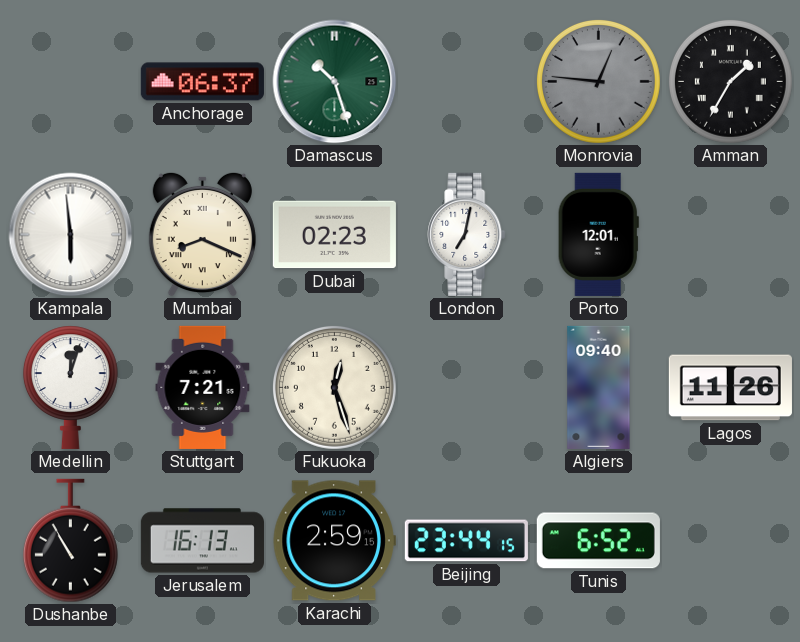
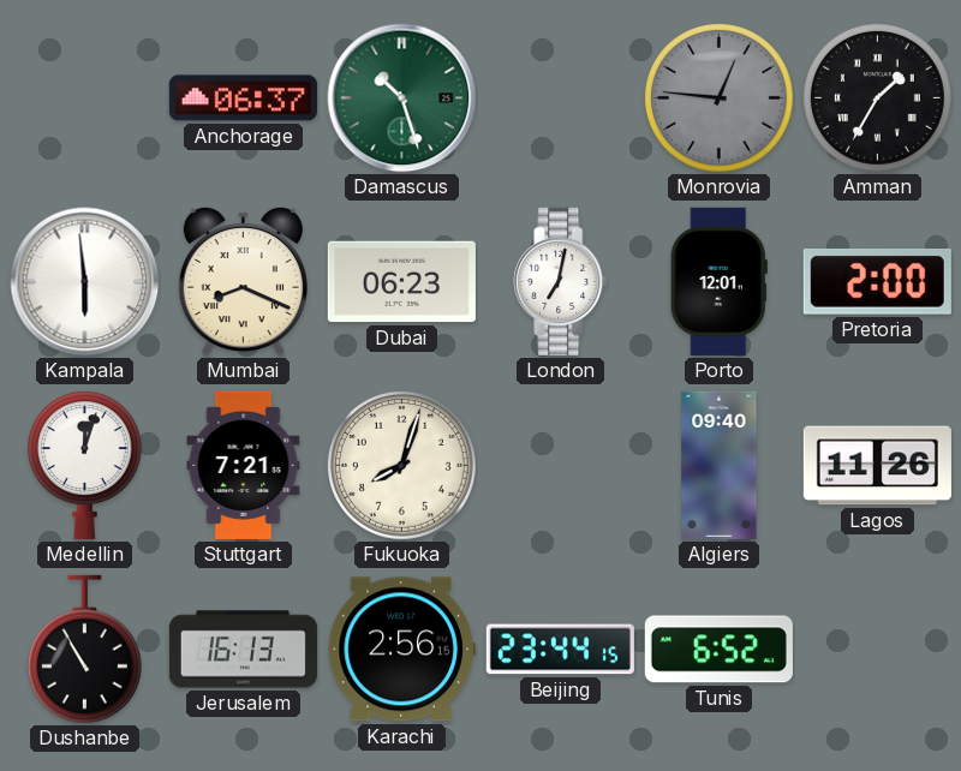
Dubai: 02:23 -> 06:23
Pretoria: none -> 2:00
Fukuoka: 12:27 -> 8:03
Karachi: 2:59 -> 2:56
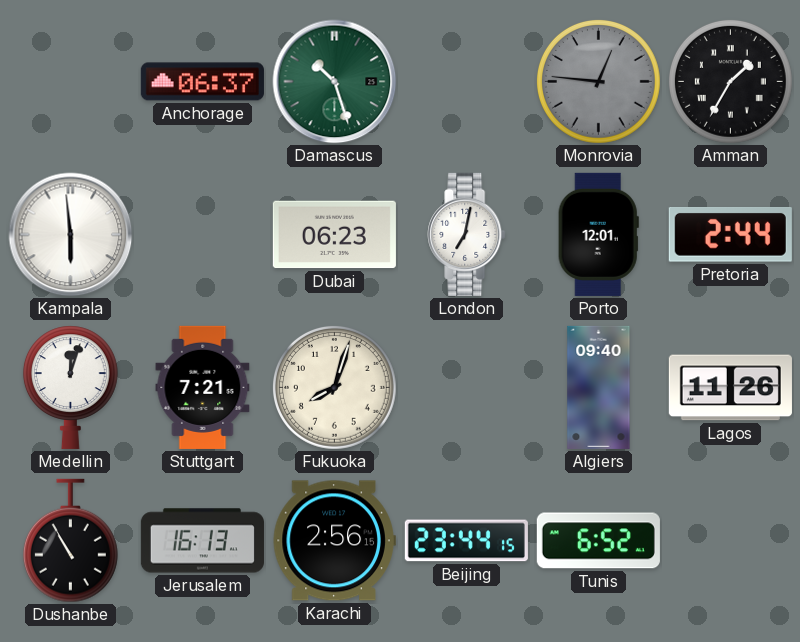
Mumbai: 8:19 -> none
Pretoria: 2:00 -> 2:44
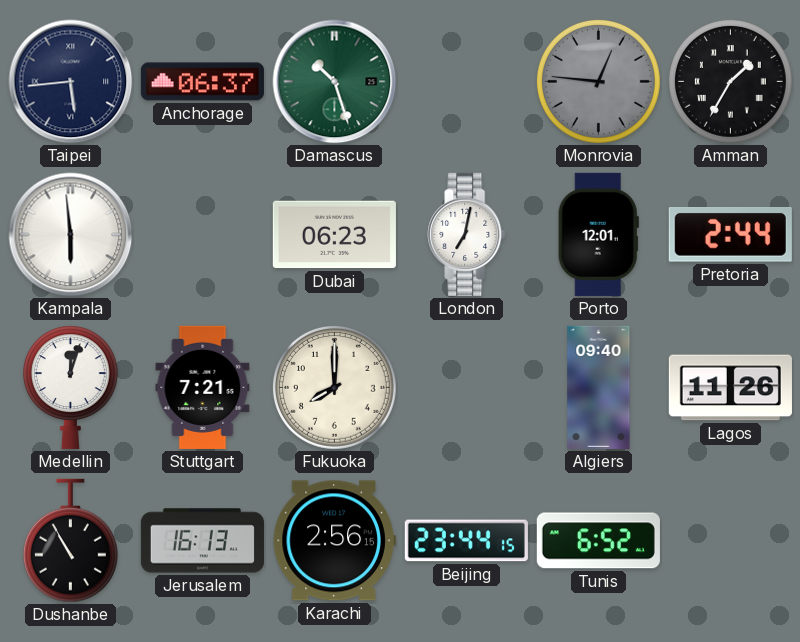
Taipei: none -> 5:44
Fukuoka: 8:03 -> 8:00
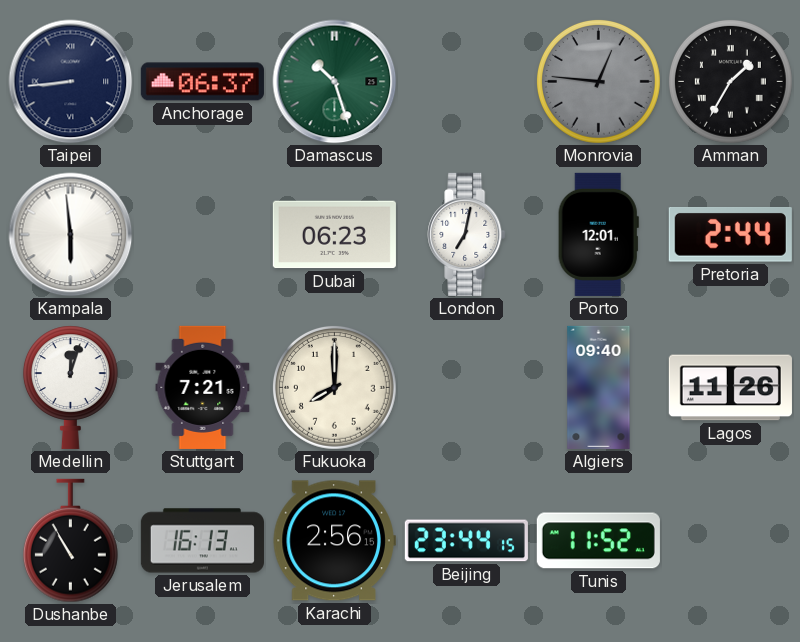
Taipei: 5:44 -> 8:44
Tunis: 6:52 -> 11:52
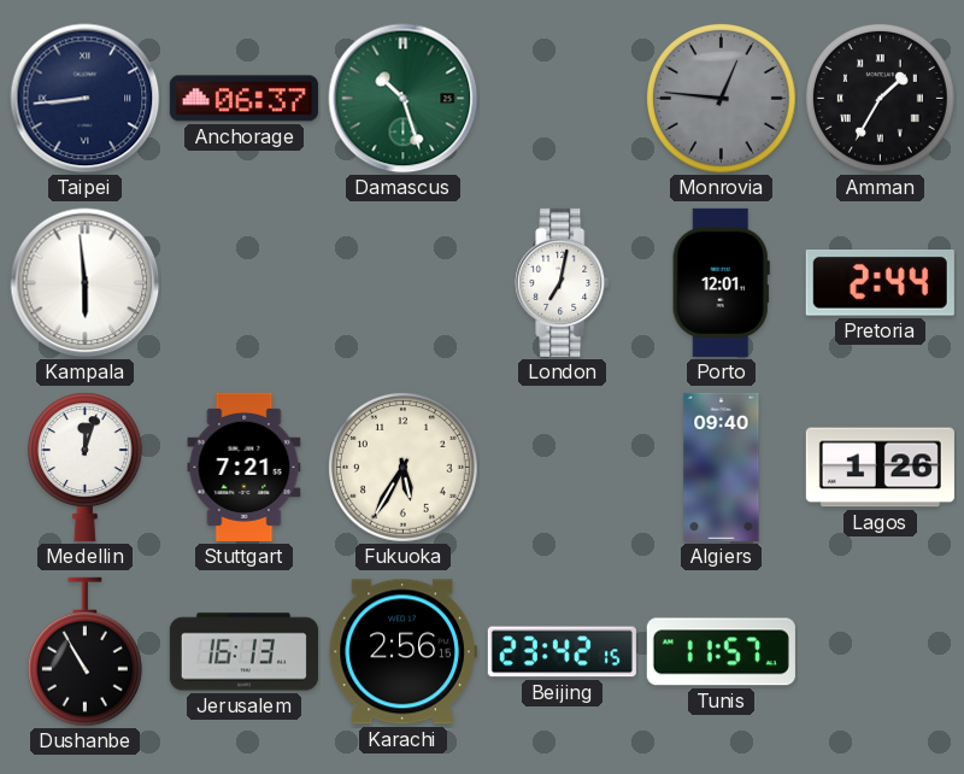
Dubai: 06:23 -> none
Fukuoka: 8:00 -> 5:35
Lagos: 11:26 -> 1:26
Beijing: 23:44 -> 23:42
Tunis: 11:52 -> 11:57
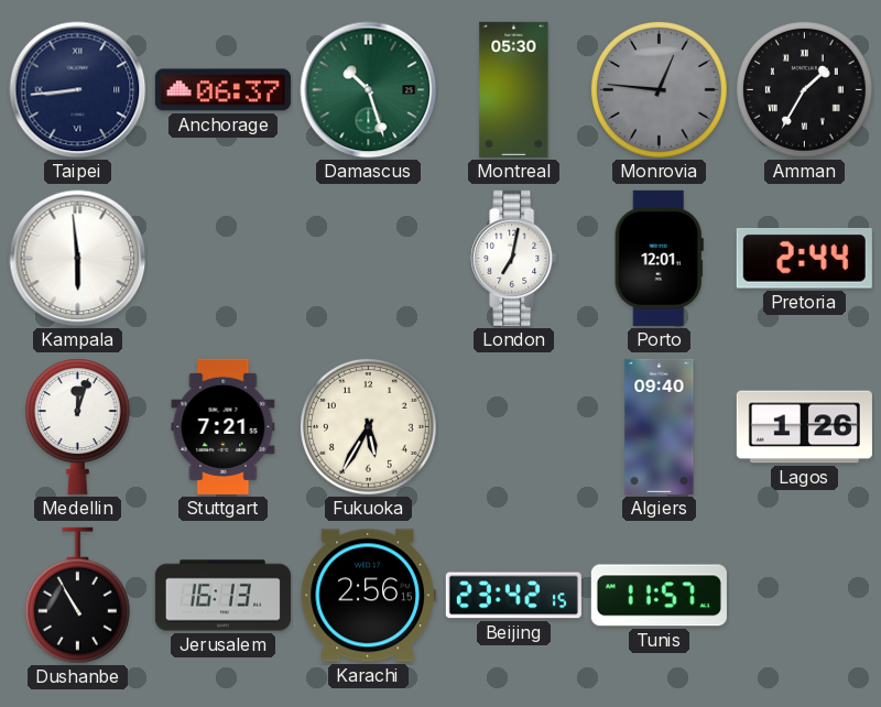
Montreal: none -> 05:30
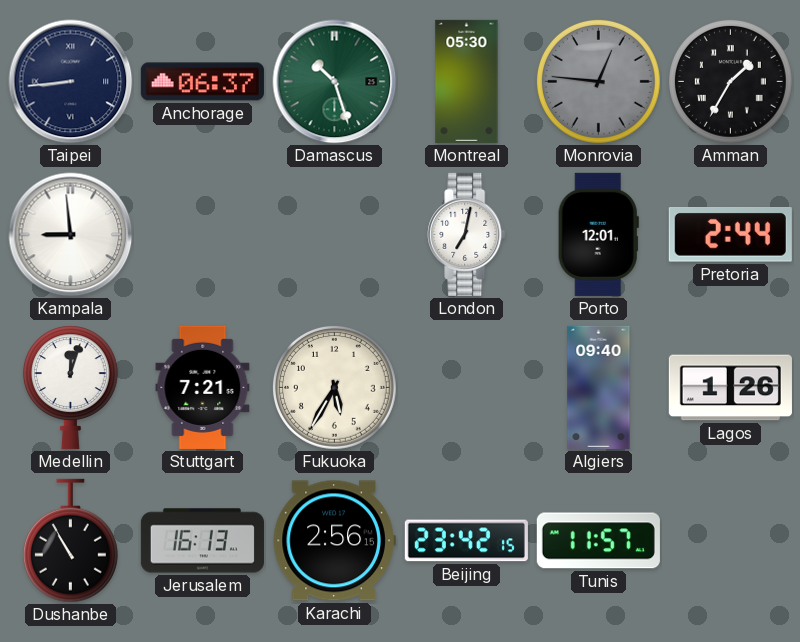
Kampala: 5:59 -> 8:59
